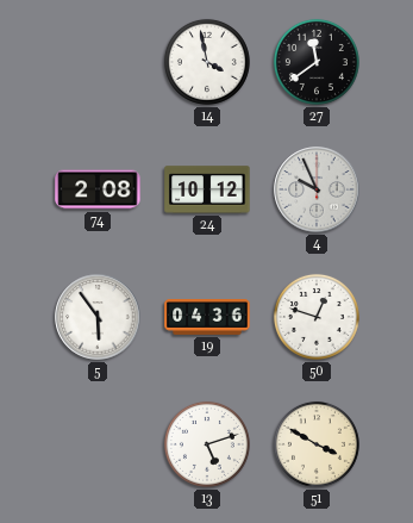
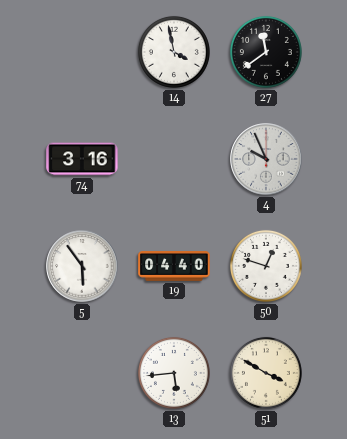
74: 2:08 -> 3:16
24: 10:12 -> none
19: 04:36 -> 04:40
13: 5:12 -> 5:44
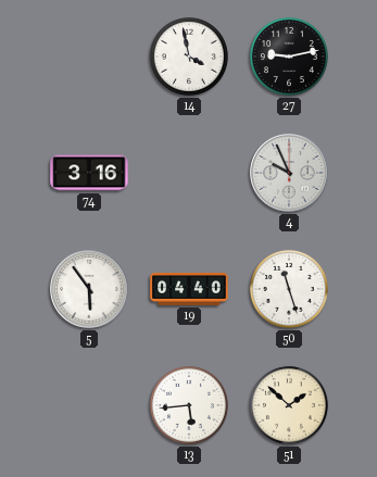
27: 11:39 -> 9:13
50: 12:48 -> 11:27
51: 3:50 -> 1:52
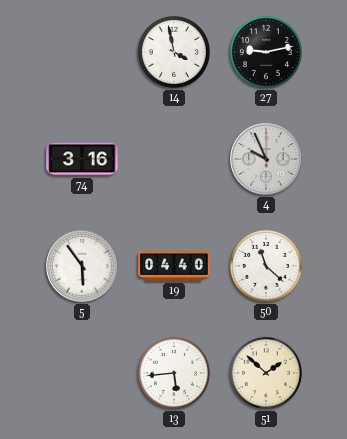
50: 11:27 -> 11:22
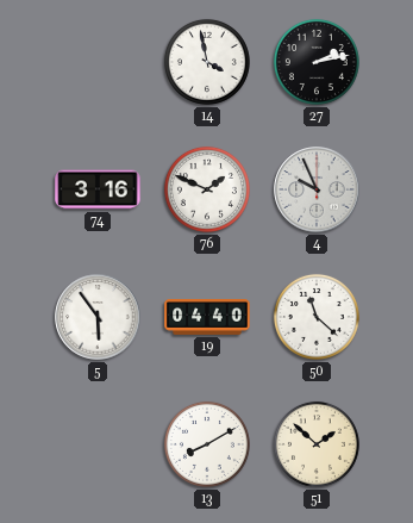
27: 9:13 -> 2:13
76: none -> 1:49
13: 5:44 -> 8:10
